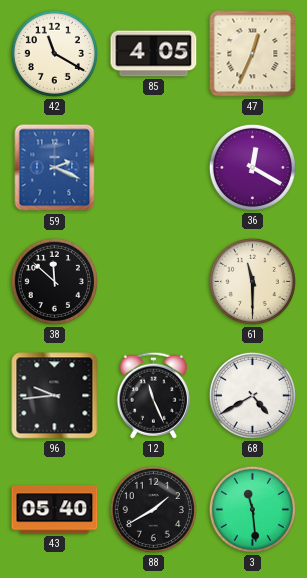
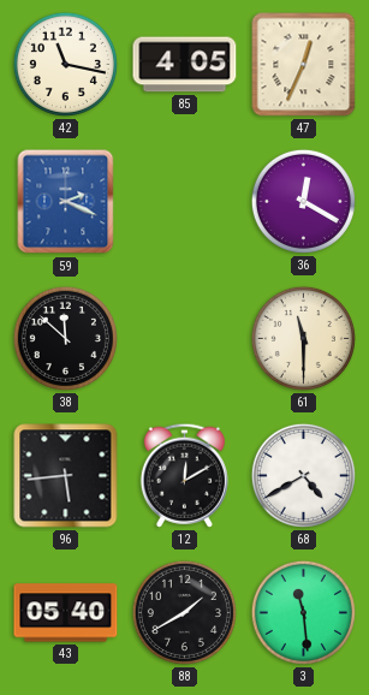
42: 11:20 -> 11:17
96: 9:44 -> 5:44
12: 11:26 -> 12:10
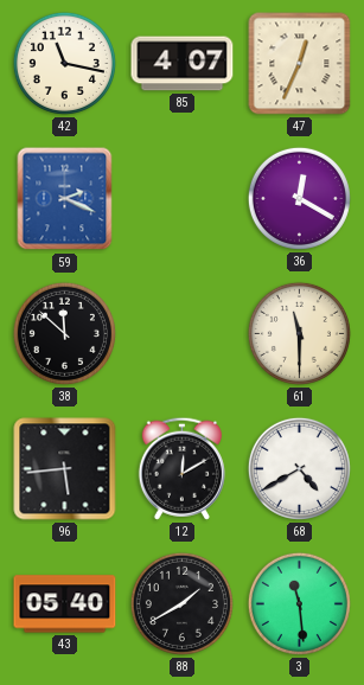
85: 4:05 -> 4:07
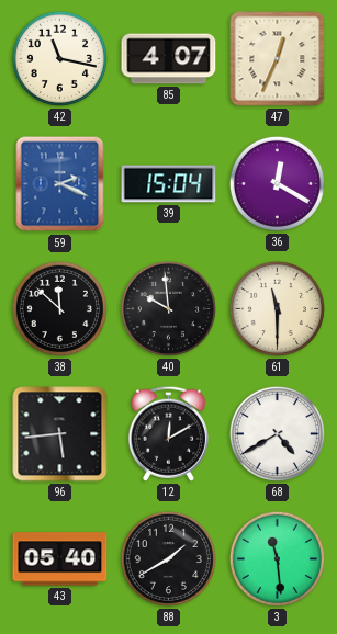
39: none -> 15:04
40: none -> 9:59
